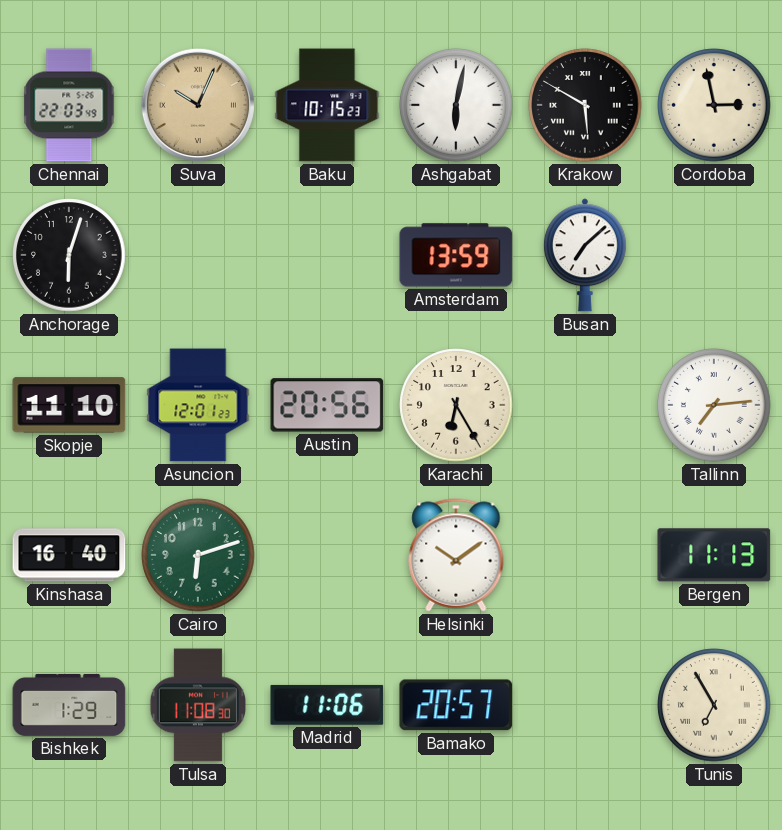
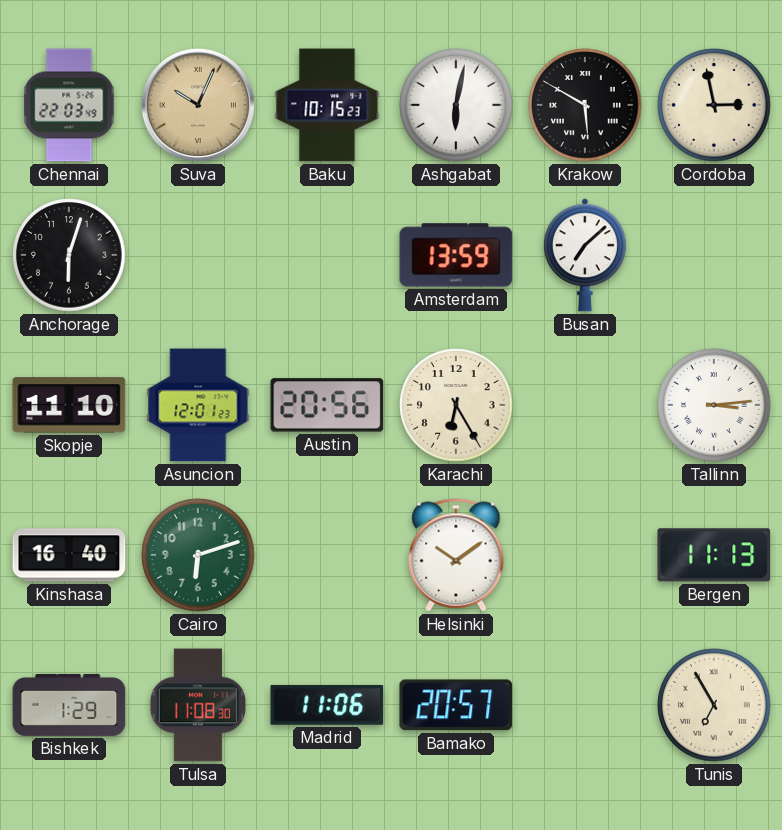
Tallinn: 7:14 -> 3:14
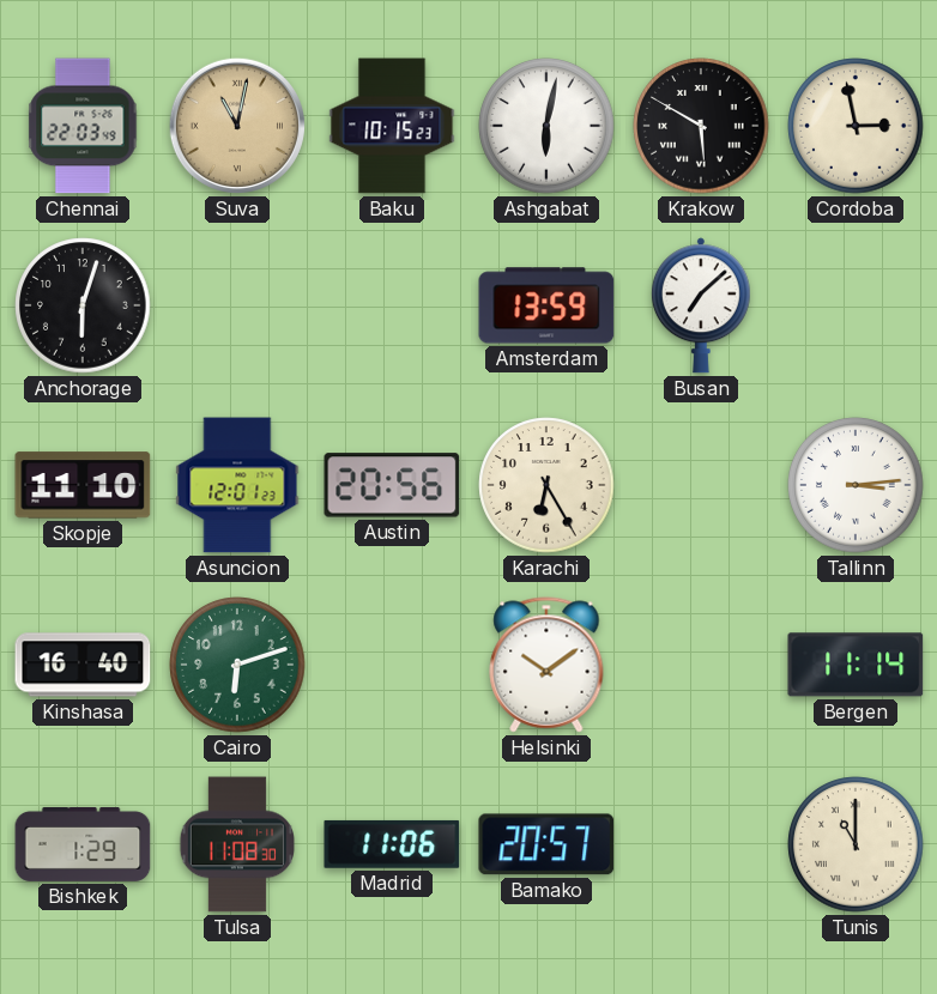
Suva: 10:04 -> 11:02
Bergen: 11:13 -> 11:14
Tunis: 6:55 -> 11:00
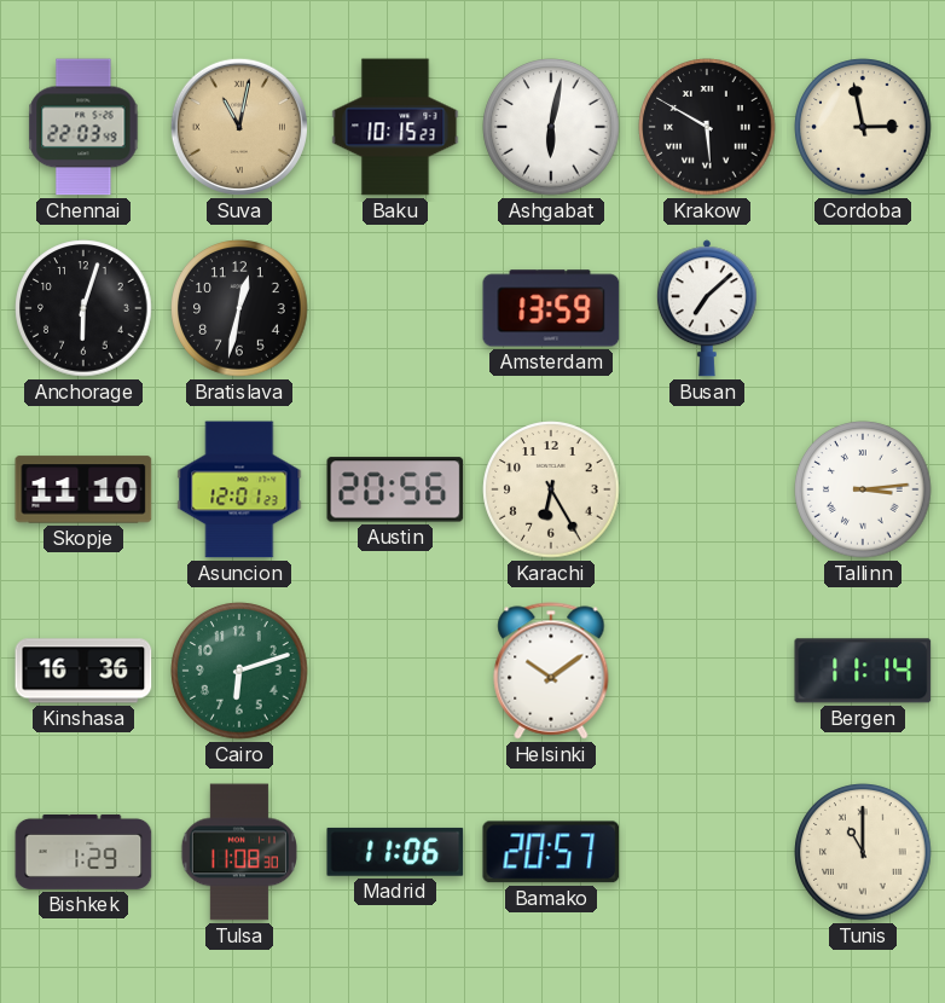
Bratislava: none -> 12:32
Kinshasa: 16:40 -> 16:36
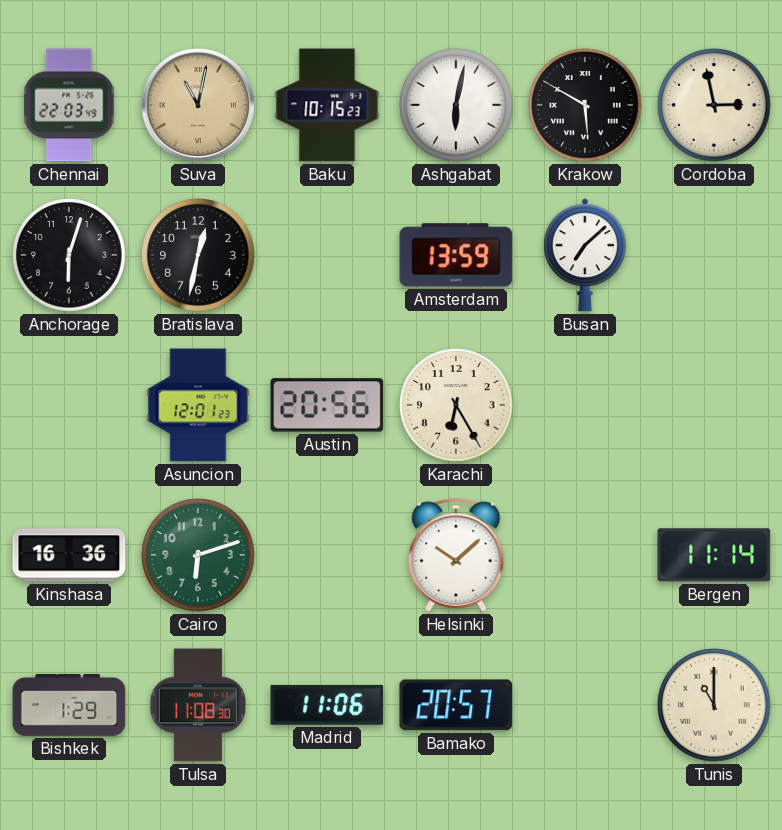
Skopje: 11:10 -> none
Tallinn: 3:14 -> none
Helsinki: 10:09 -> 10:08
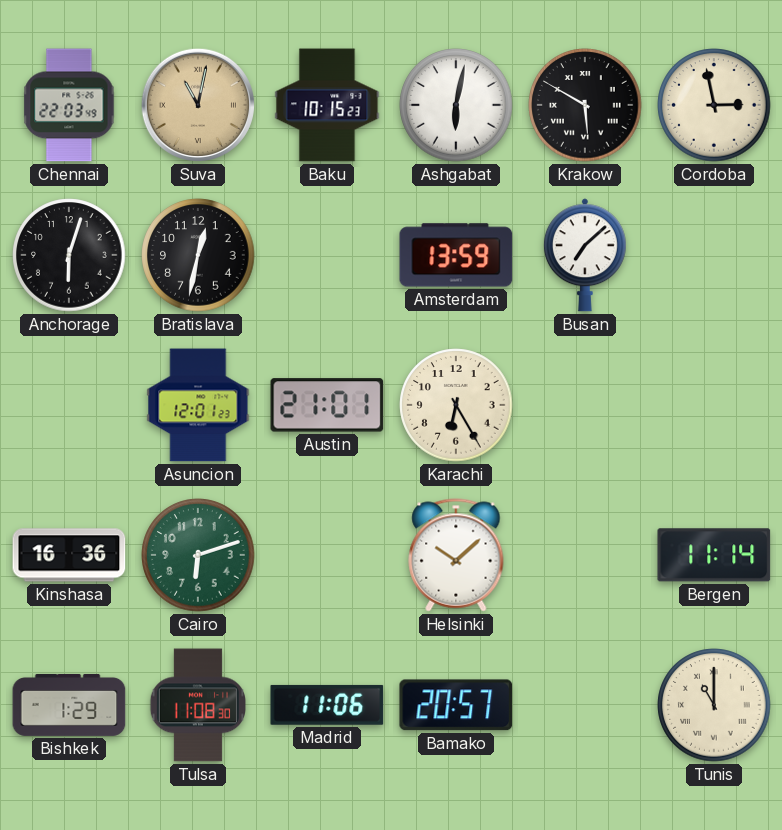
Austin: 20:56 -> 21:01
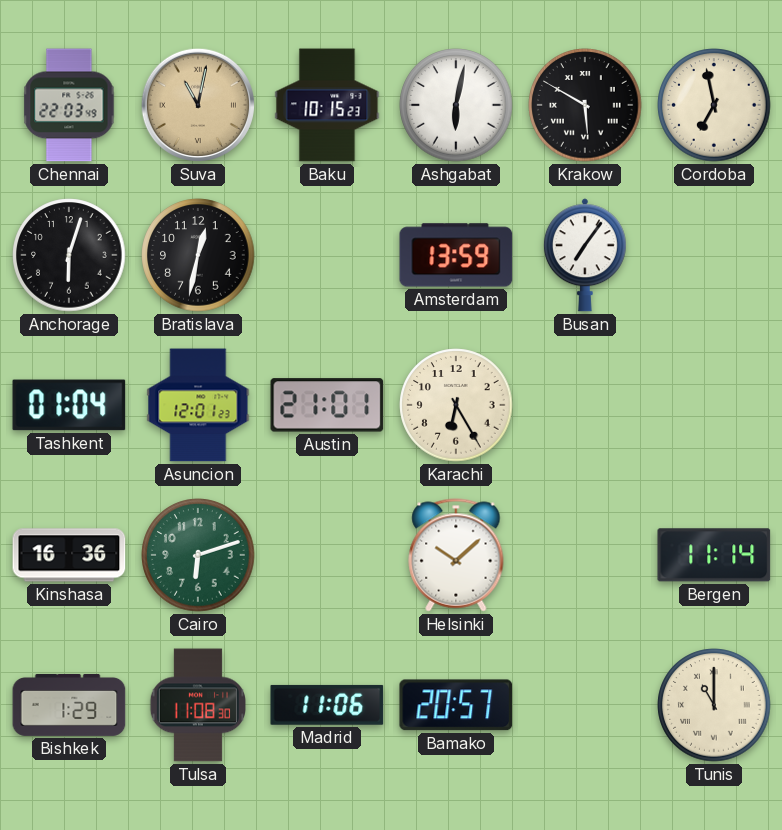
Cordoba: 2:58 -> 6:58
Busan: 7:08 -> 7:06
Tashkent: none -> 01:04
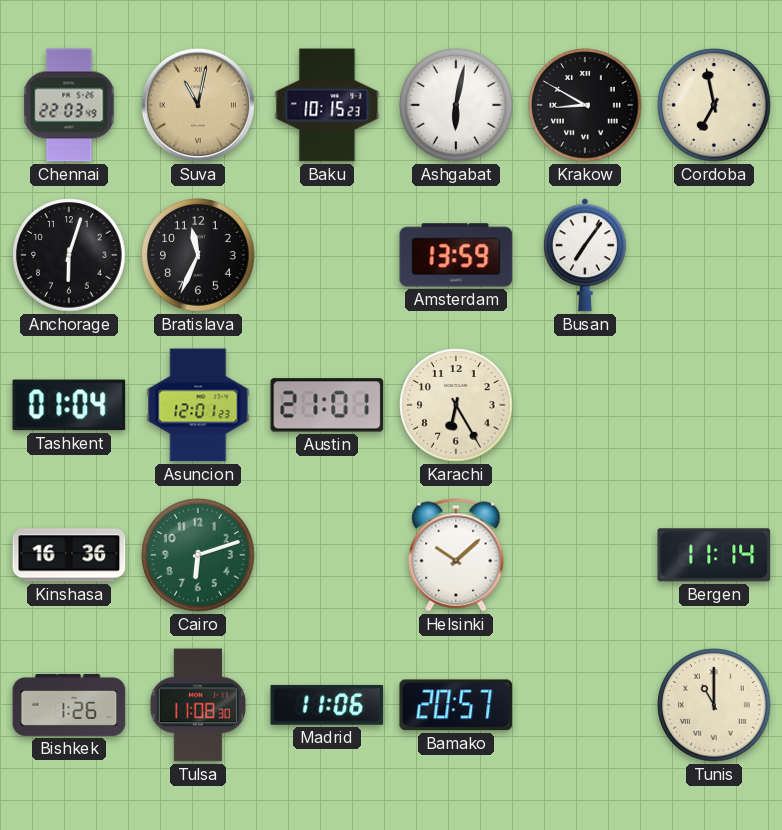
Krakow: 5:50 -> 8:50
Bratislava: 12:32 -> 11:34
Bishkek: 1:29 -> 1:26
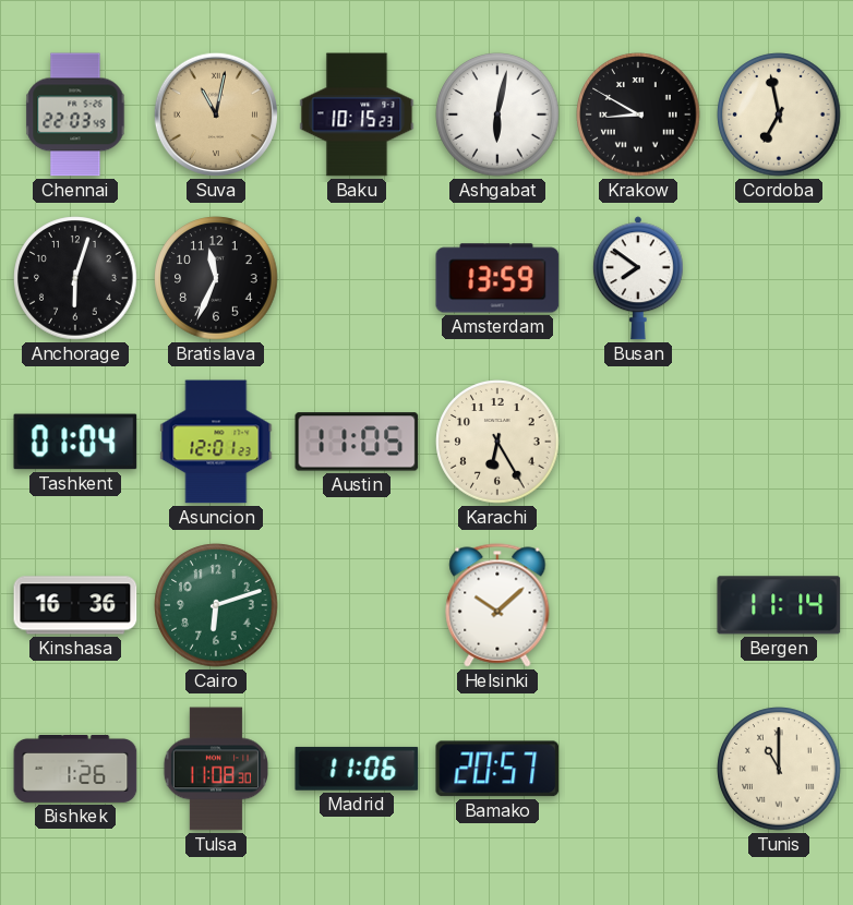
Busan: 7:06 -> 7:51
Austin: 21:01 -> 11:05
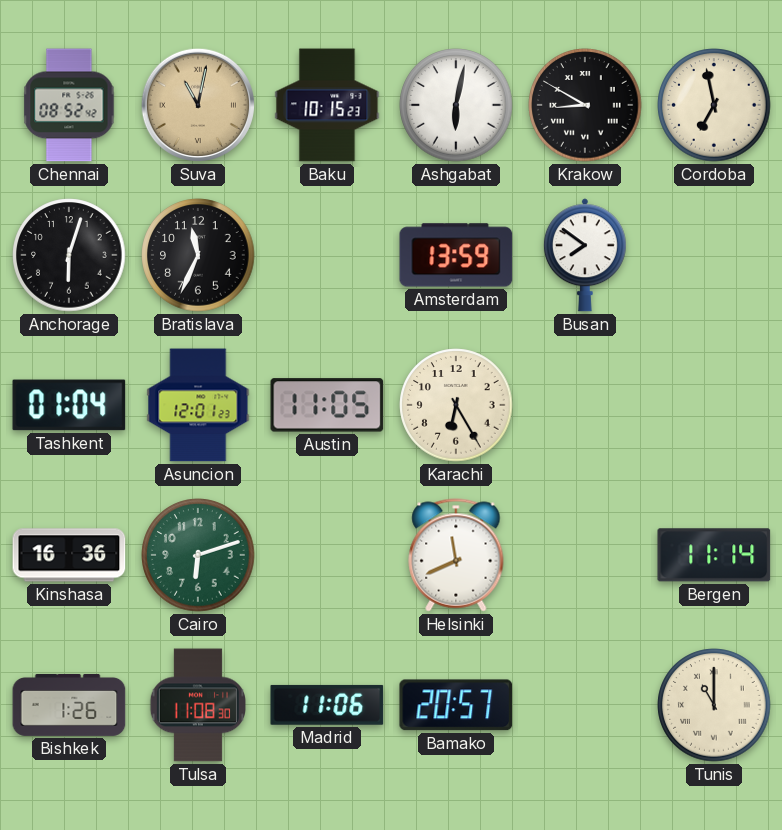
Chennai: 22:03 -> 08:52
Helsinki: 10:08 -> 11:41
